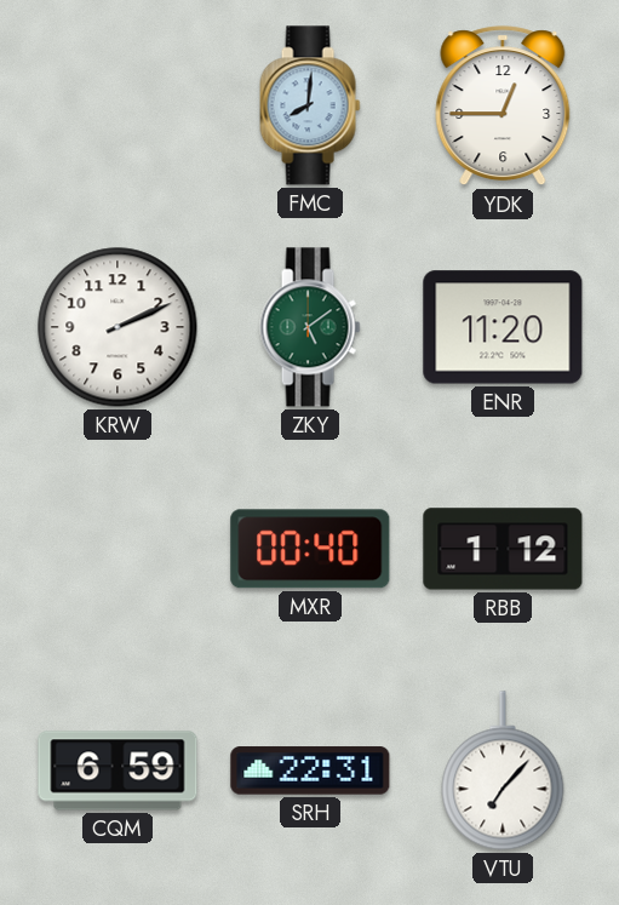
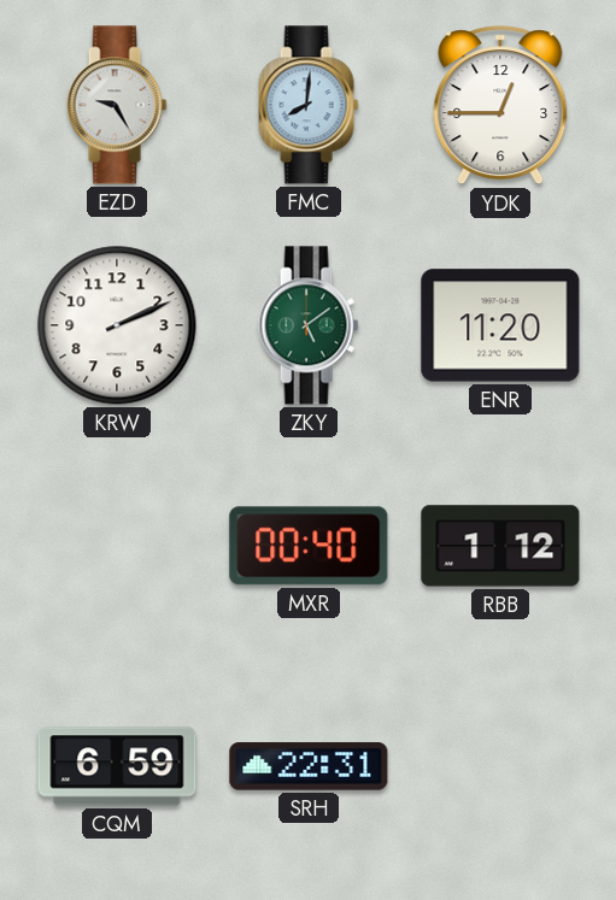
EZD: none -> 9:25
VTU: 7:07 -> none
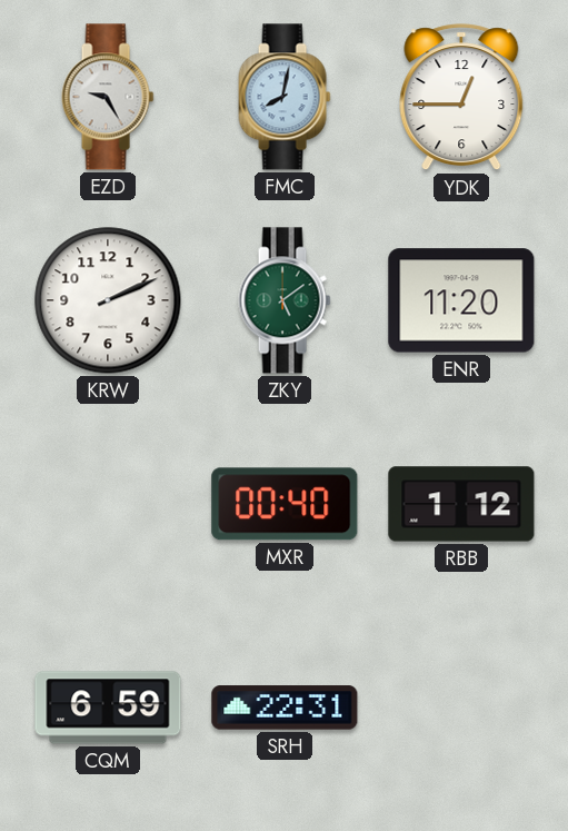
FMC: 8:01 -> 8:02
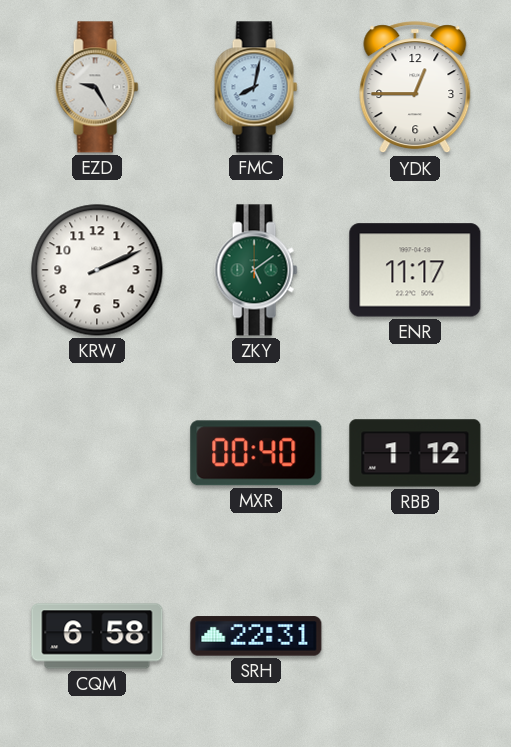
ENR: 11:20 -> 11:17
CQM: 6:59 -> 6:58
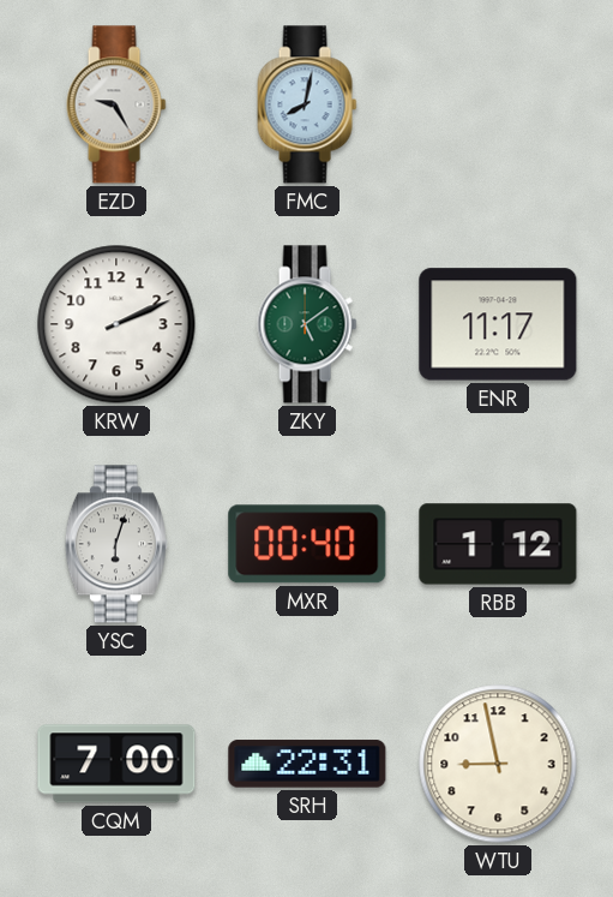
YDK: 12:45 -> none
YSC: none -> 6:03
CQM: 6:58 -> 7:00
WTU: none -> 8:58
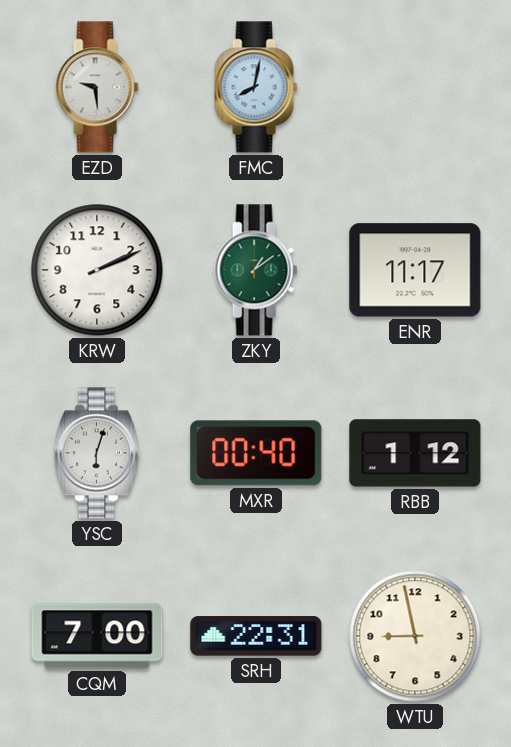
EZD: 9:25 -> 9:29
ZKY: 5:09 -> 1:09
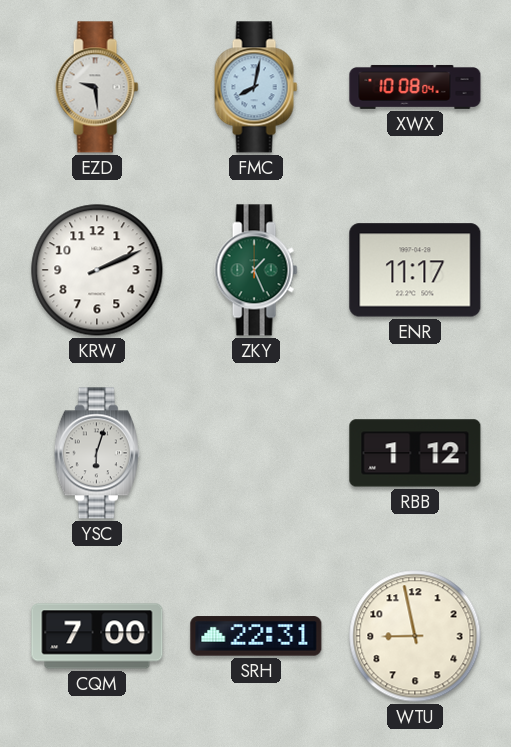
XWX: none -> 10:08
ZKY: 1:09 -> 1:26
MXR: 00:40 -> none
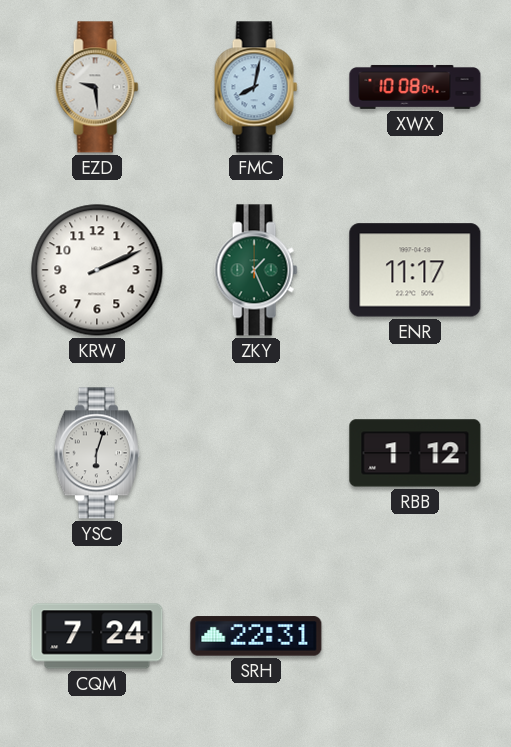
CQM: 7:00 -> 7:24
WTU: 8:58 -> none
